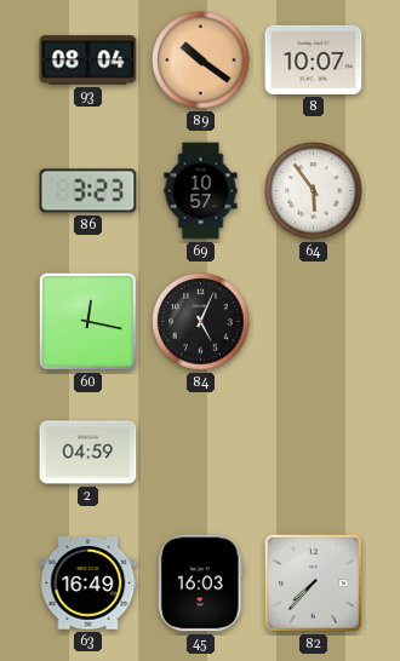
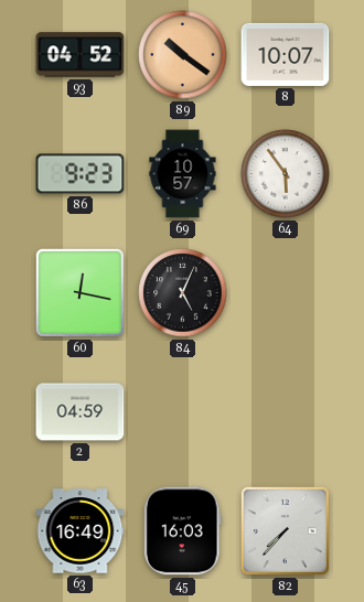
93: 08:04 -> 04:52
86: 3:23 -> 9:23
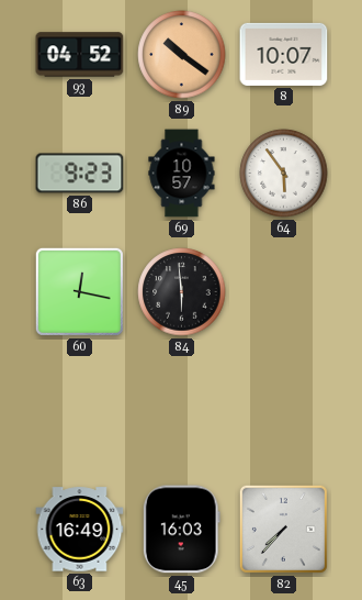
84: 5:04 -> 5:59
2: 04:59 -> none
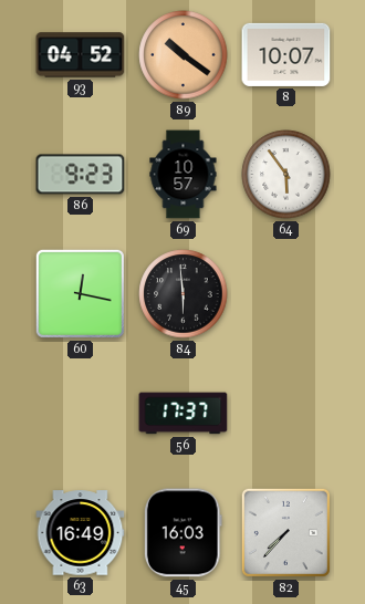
56: none -> 17:37
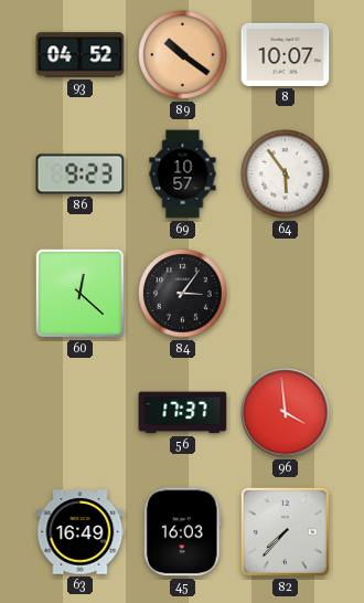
60: 12:17 -> 12:22
84: 5:59 -> 3:06
96: none -> 3:59
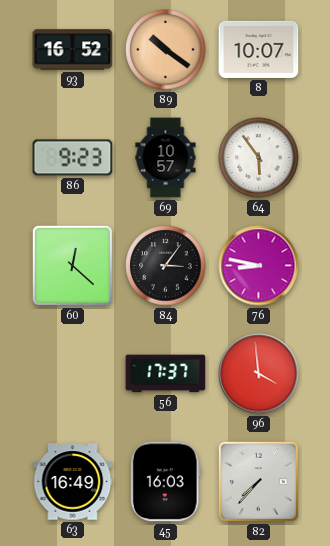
93: 04:52 -> 16:52
76: none -> 8:47
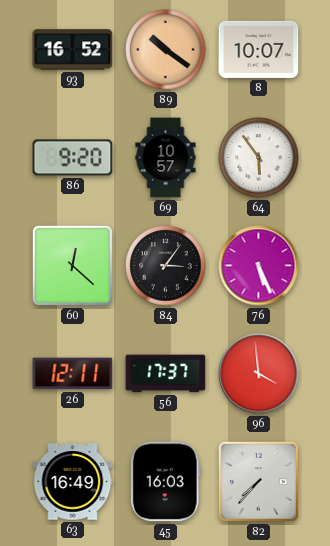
86: 9:23 -> 9:20
76: 8:47 -> 5:26
26: none -> 12:11
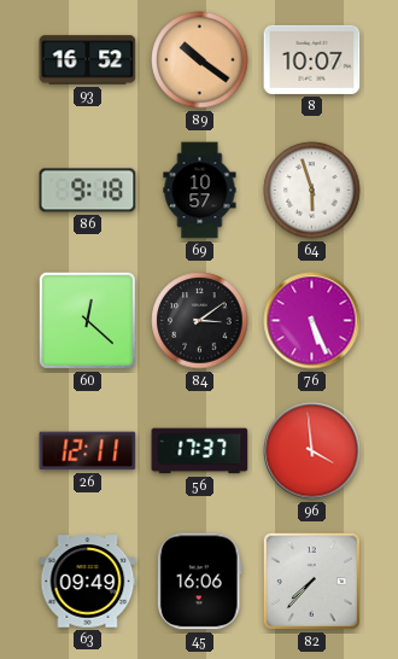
86: 9:20 -> 9:18
64: 5:54 -> 5:57
84: 3:06 -> 3:09
63: 16:49 -> 09:49
45: 16:03 -> 16:06
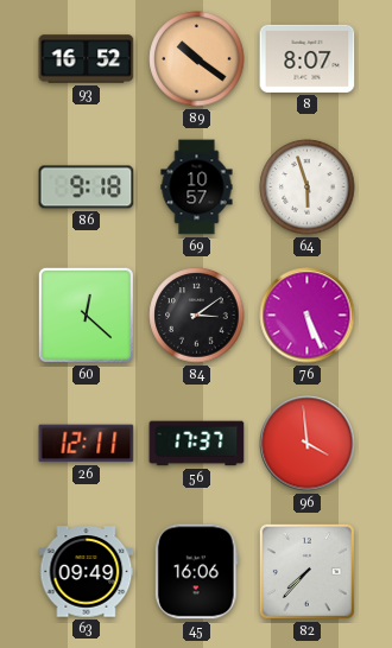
8: 10:07 -> 8:07
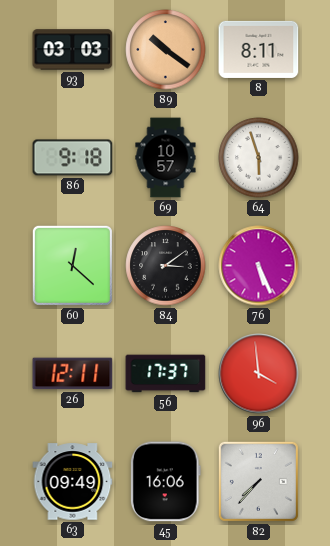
93: 16:52 -> 03:03
8: 8:07 -> 8:11
